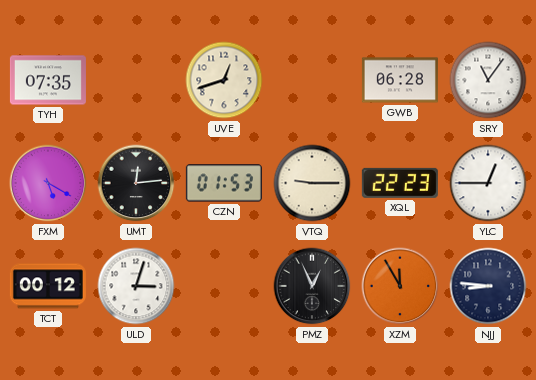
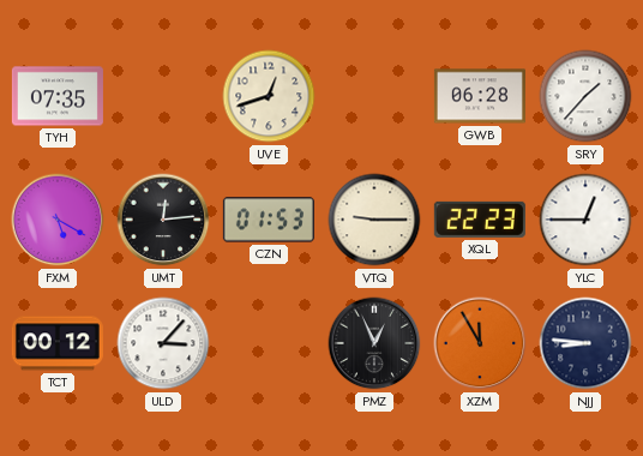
SRY: 11:06 -> 1:37
ULD: 3:03 -> 3:07
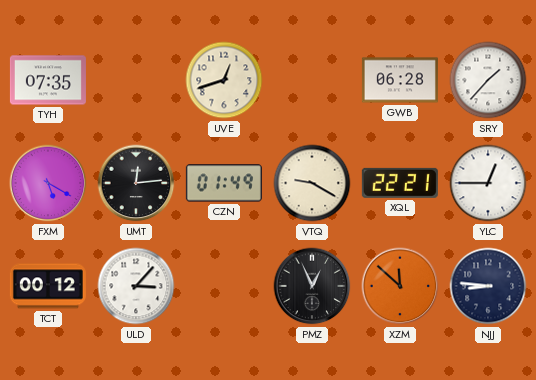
CZN: 01:53 -> 01:49
VTQ: 9:15 -> 9:20
XQL: 22:23 -> 22:21
XZM: 11:55 -> 11:52
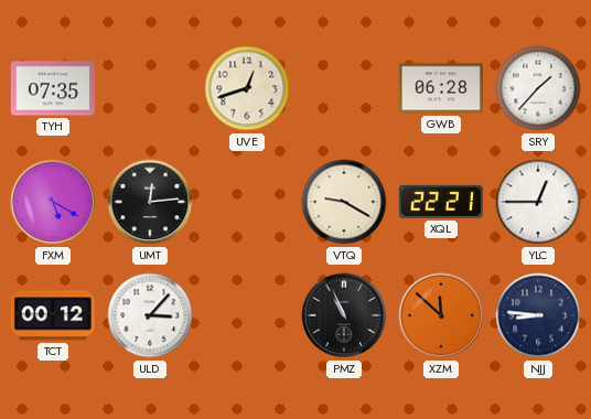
CZN: 01:49 -> none
PMZ: 12:56 -> 10:56
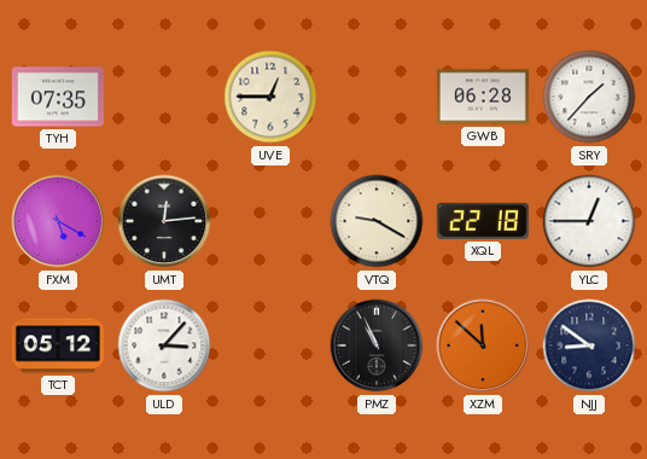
UVE: 12:42 -> 12:45
XQL: 22:21 -> 22:18
TCT: 00:12 -> 05:12
NJJ: 8:46 -> 8:51
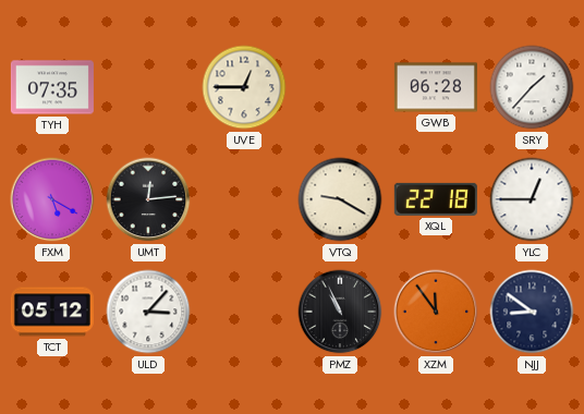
XZM: 11:52 -> 11:54
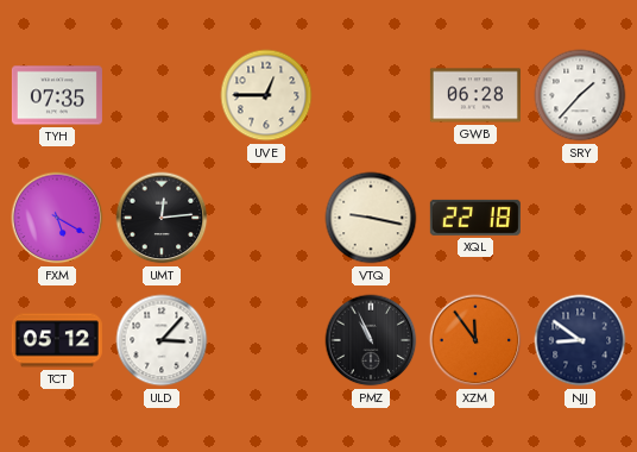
VTQ: 9:20 -> 9:17
YLC: 12:45 -> none
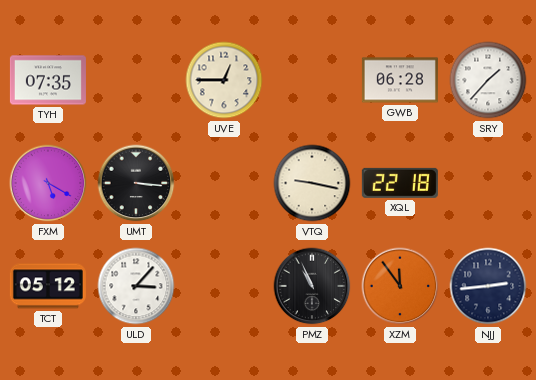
UMT: 12:14 -> 3:16
NJJ: 8:51 -> 2:44
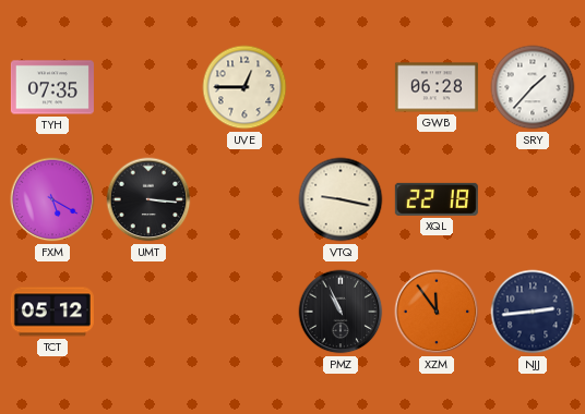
ULD: 3:07 -> none
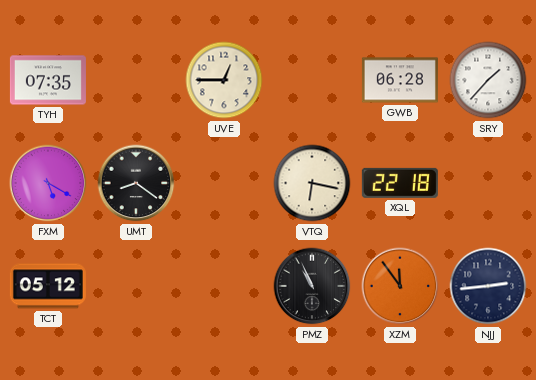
UMT: 3:16 -> 8:21
VTQ: 9:17 -> 6:17
